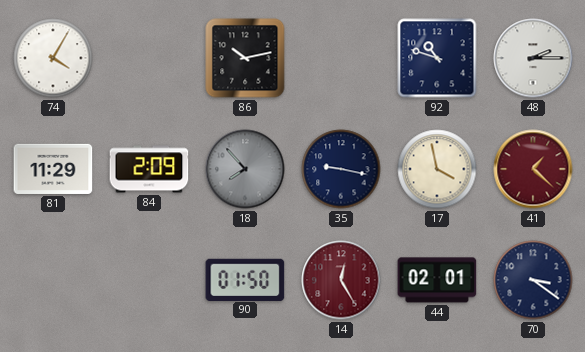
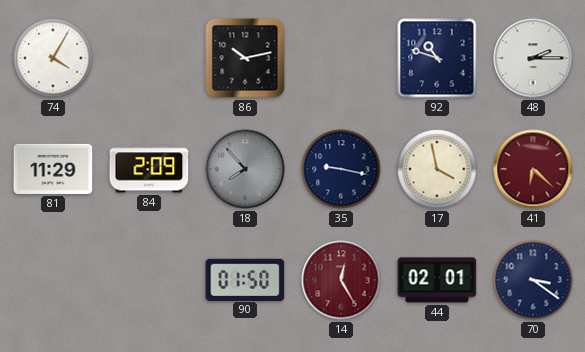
41: 1:22 -> 6:22
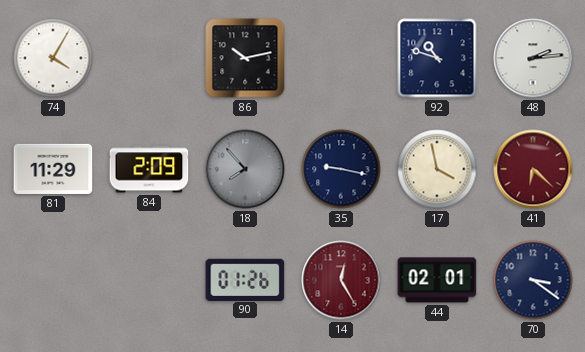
48: 2:15 -> 2:14
90: 01:50 -> 01:26
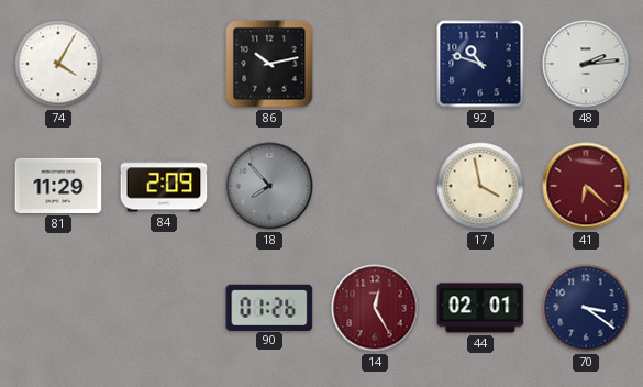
35: 9:17 -> none
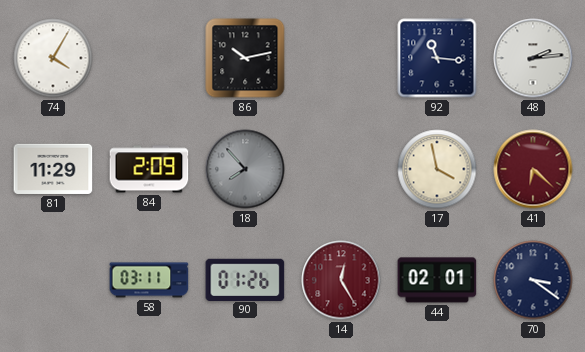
92: 10:48 -> 11:16
58: none -> 03:11
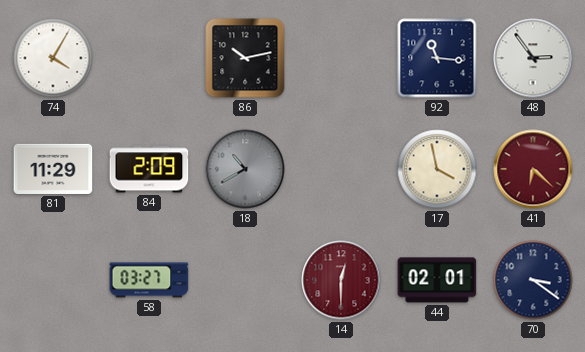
48: 2:14 -> 2:54
18: 7:53 -> 10:40
58: 03:11 -> 03:27
90: 01:26 -> none
14: 12:25 -> 12:30
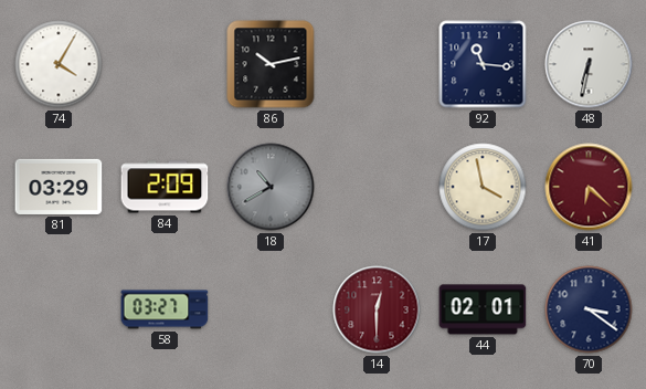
48: 2:54 -> 6:32
81: 11:29 -> 03:29
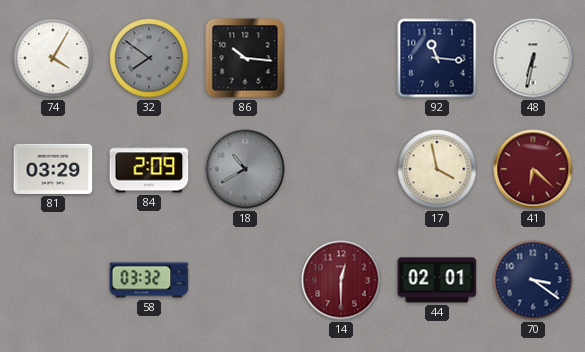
32: none -> 7:51
86: 10:13 -> 10:16
58: 03:27 -> 03:32
